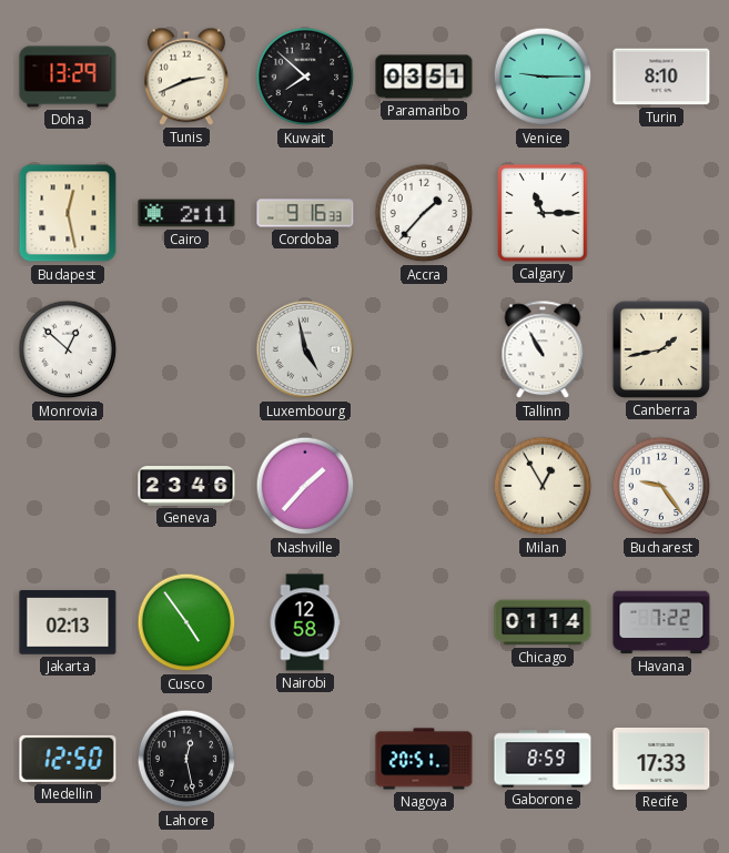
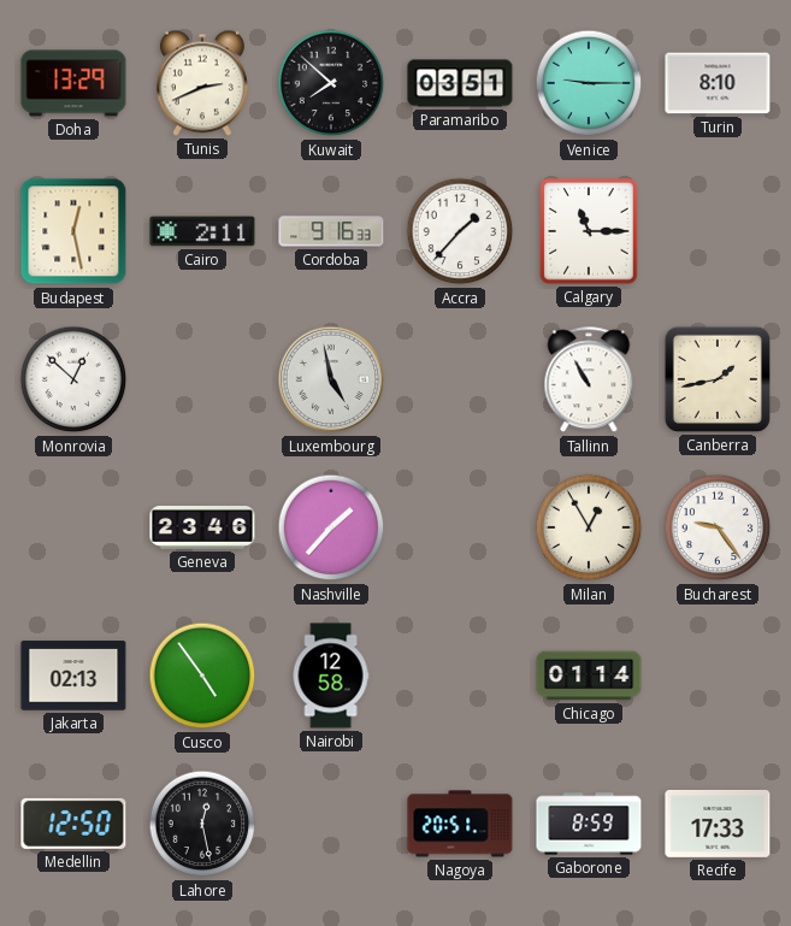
Havana: 7:22 -> none
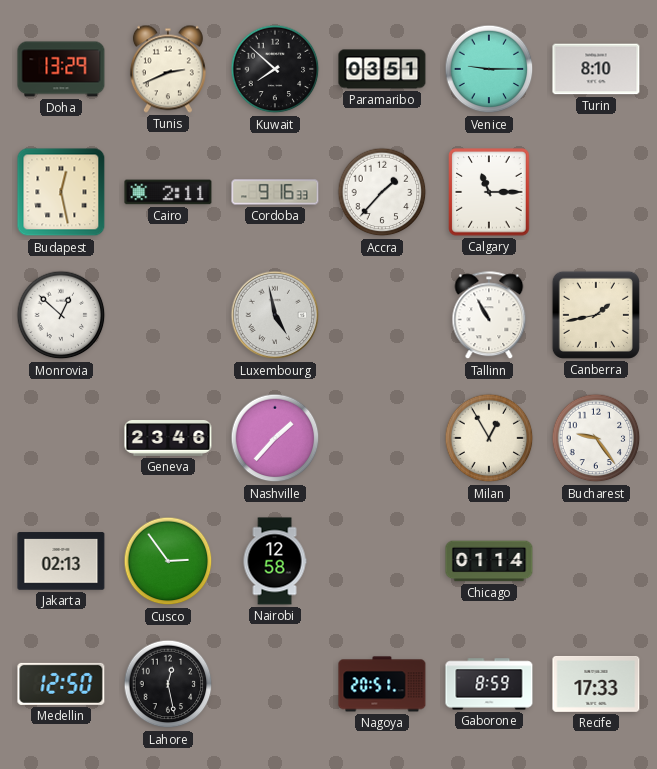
Cusco: 4:54 -> 2:54
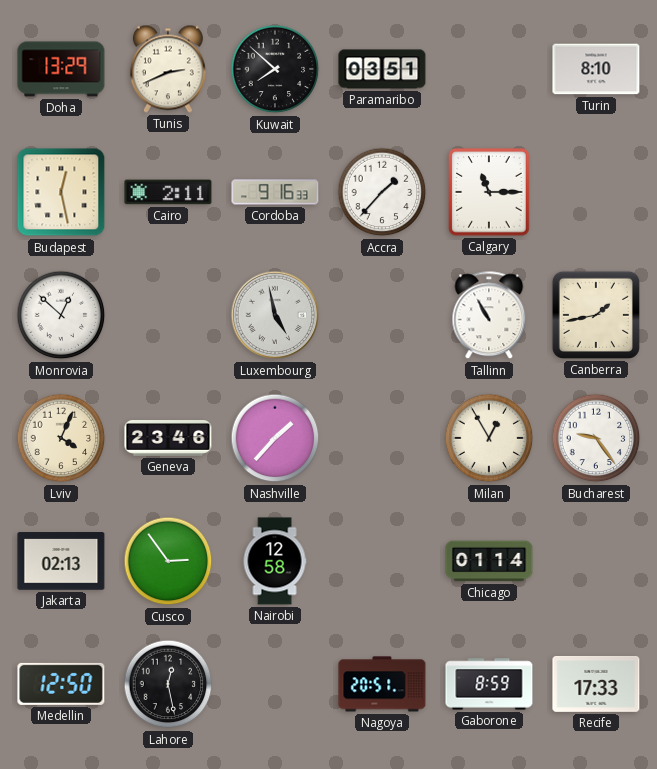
Venice: 9:15 -> none
Lviv: none -> 4:04
